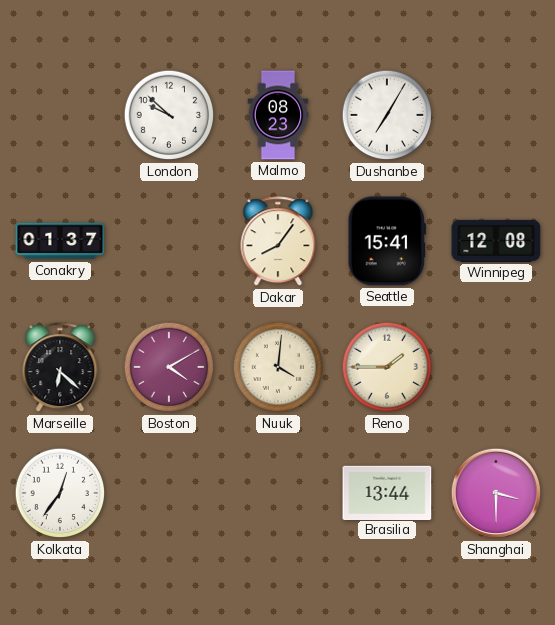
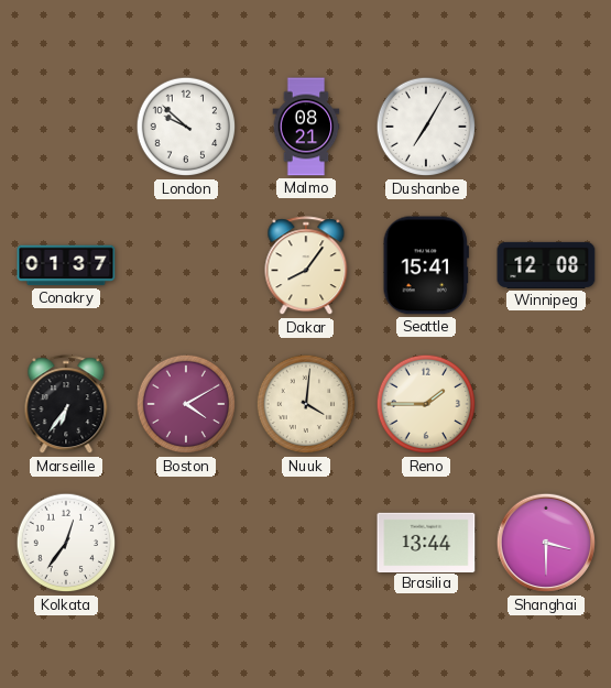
Malmo: 08:23 -> 08:21
Marseille: 6:22 -> 6:36
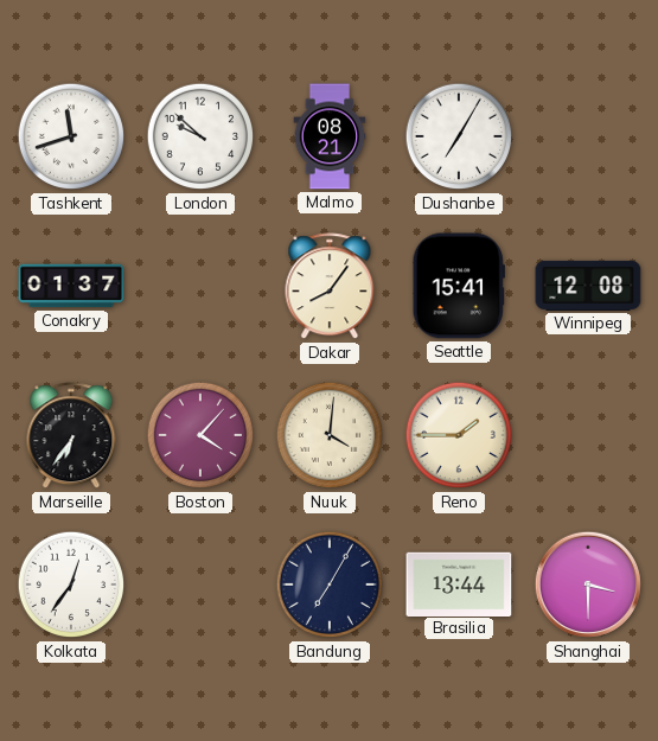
Tashkent: none -> 11:42
Boston: 4:10 -> 4:07
Bandung: none -> 7:05
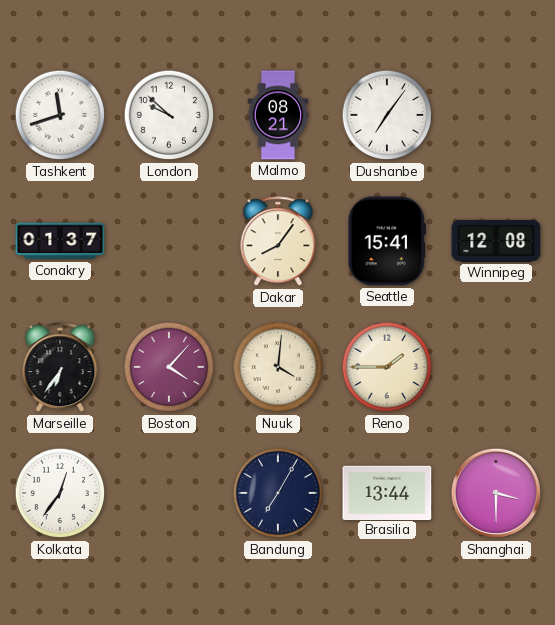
Dushanbe: 7:05 -> 7:06
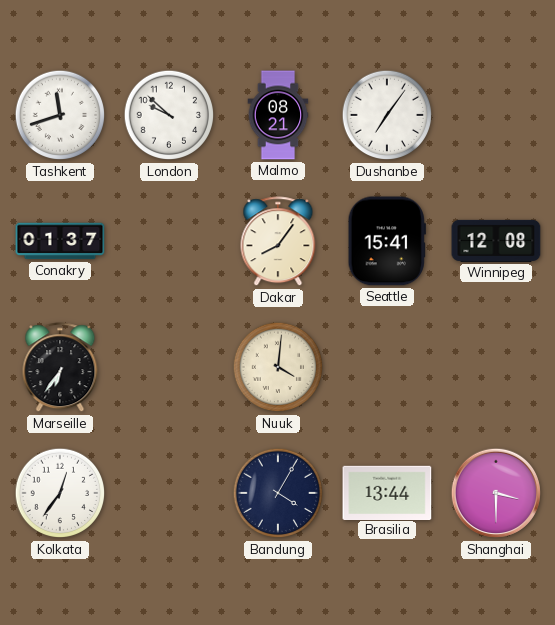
Boston: 4:07 -> none
Reno: 1:45 -> none
Bandung: 7:05 -> 4:05
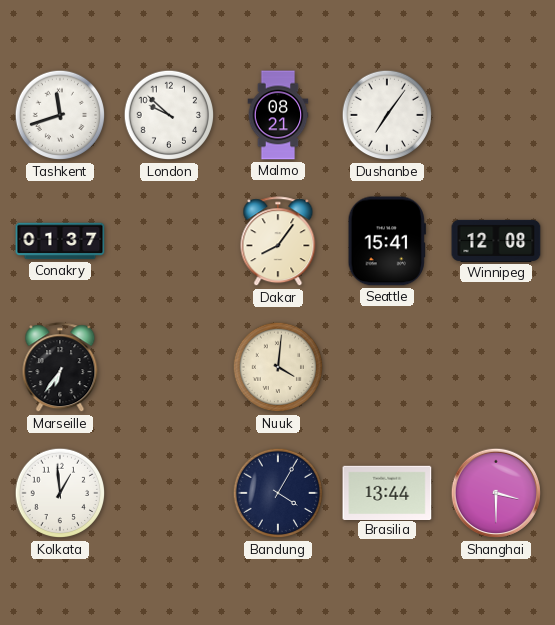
Kolkata: 12:36 -> 12:59
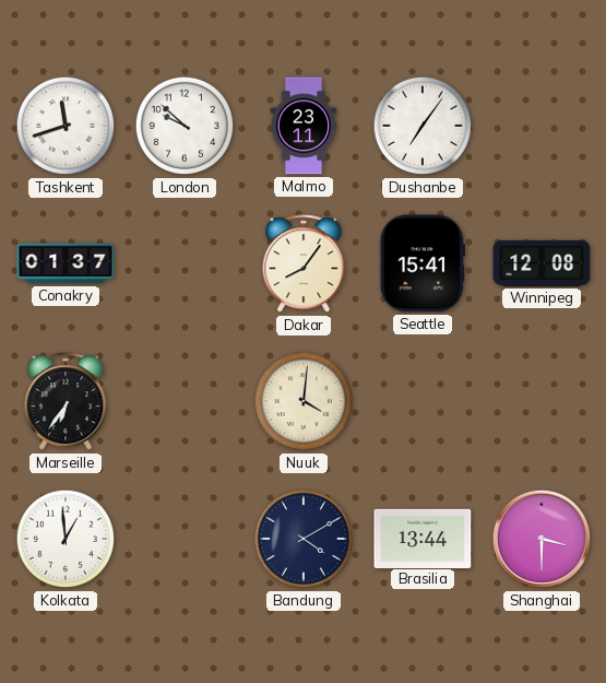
Malmo: 08:21 -> 23:11
Bandung: 4:05 -> 4:10
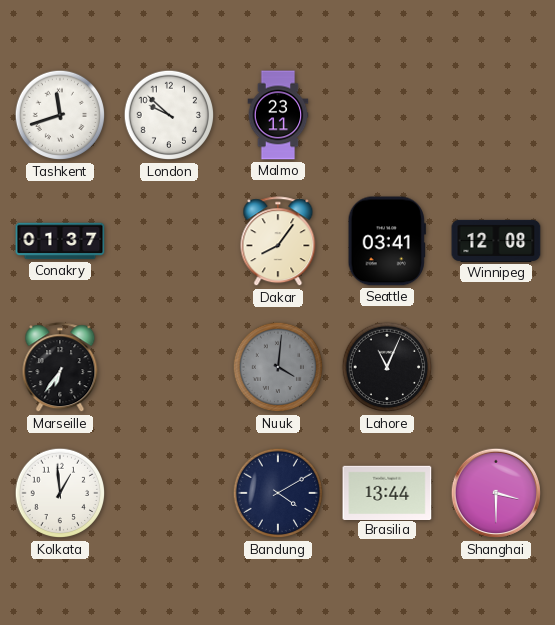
Dushanbe: 7:06 -> none
Seattle: 15:41 -> 03:41
Nuuk dial: cream -> grey
Lahore: none -> 11:04
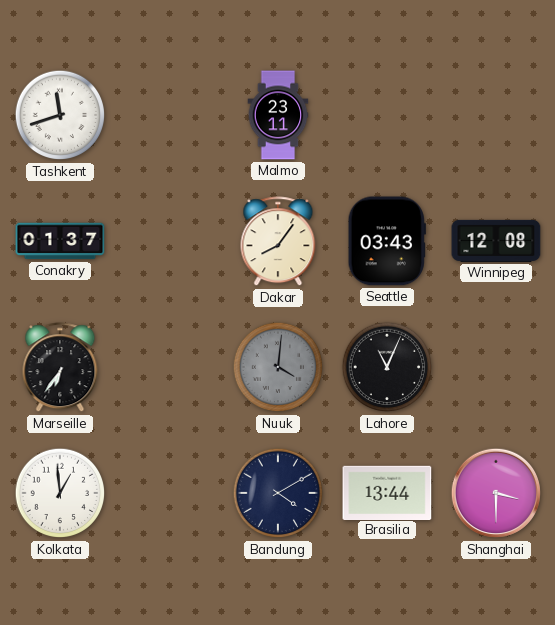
London: 9:52 -> none
Seattle: 03:41 -> 03:43
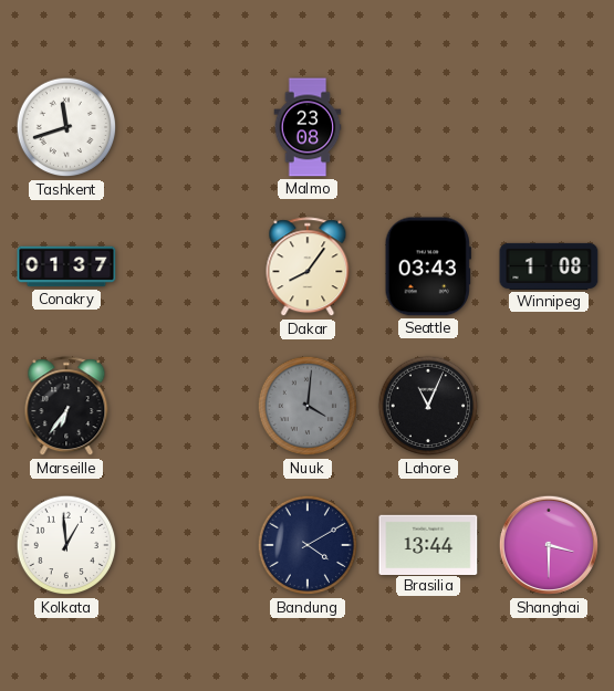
Malmo: 23:11 -> 23:08
Winnipeg: 12:08 -> 1:08
